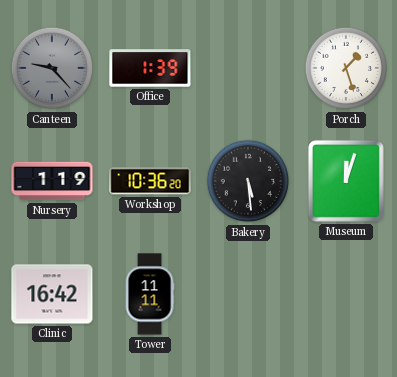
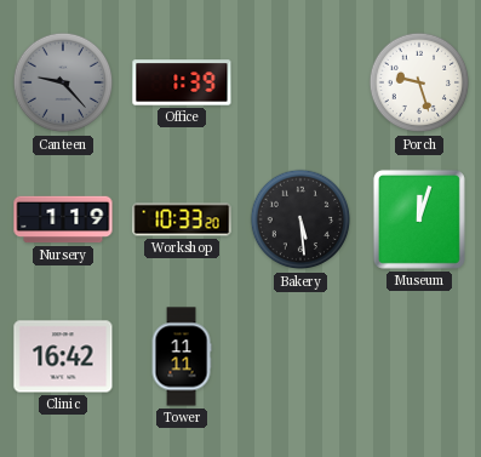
Porch: 1:27 -> 9:27
Workshop: 10:36 -> 10:33
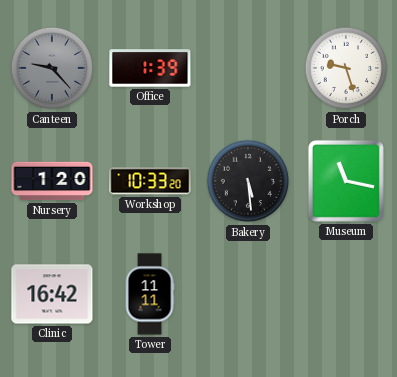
Nursery: 1:19 -> 1:20
Museum: 12:03 -> 11:17
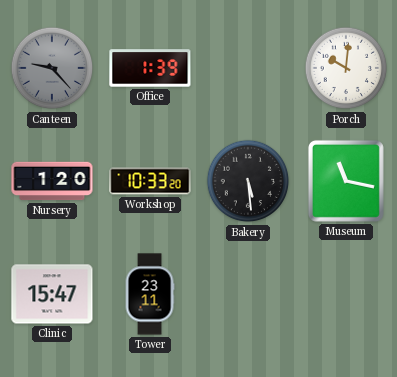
Porch: 9:27 -> 10:01
Clinic: 16:42 -> 15:47
Tower: 11:11 -> 23:11
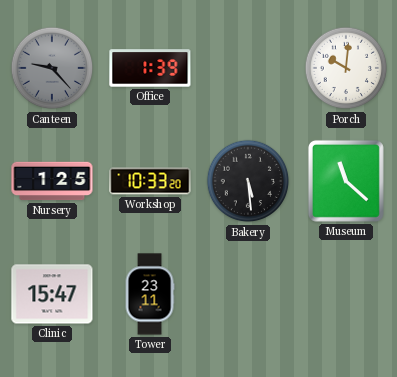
Nursery: 1:20 -> 1:25
Museum: 11:17 -> 11:22
